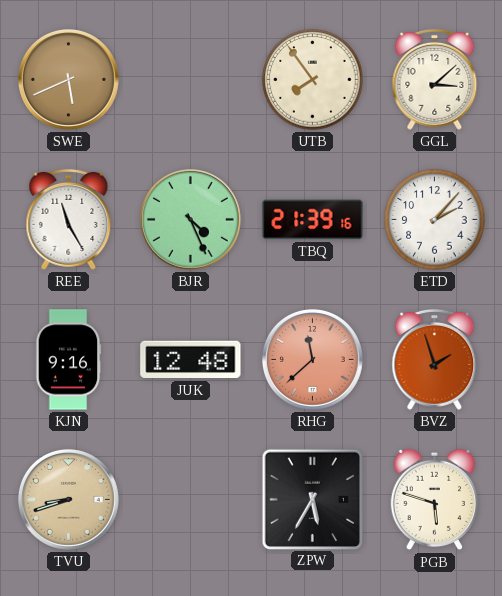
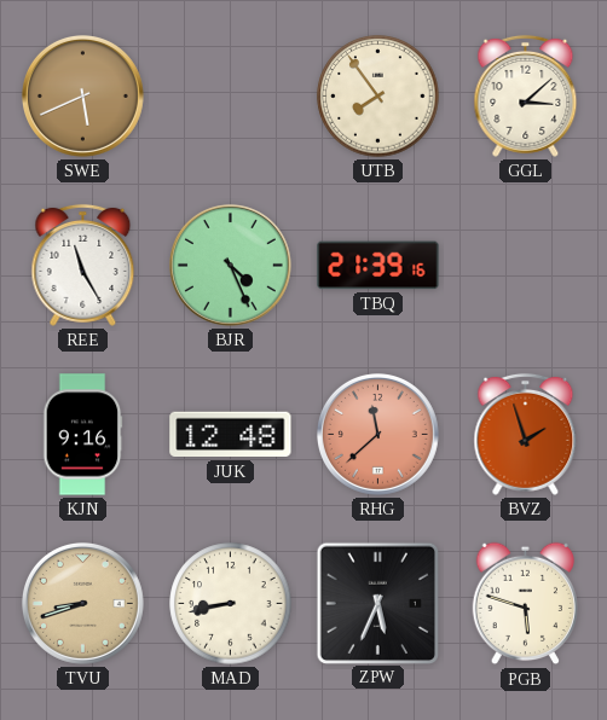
ETD: 2:07 -> none
MAD: none -> 8:43
ZPW: 5:35 -> 5:34
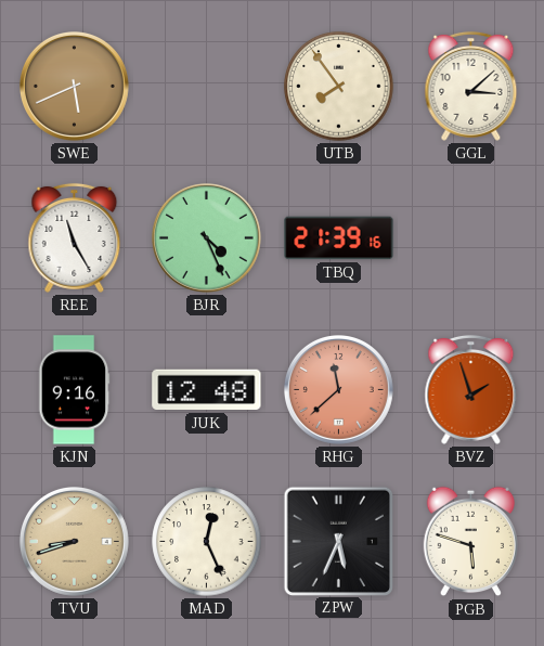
MAD: 8:43 -> 12:26
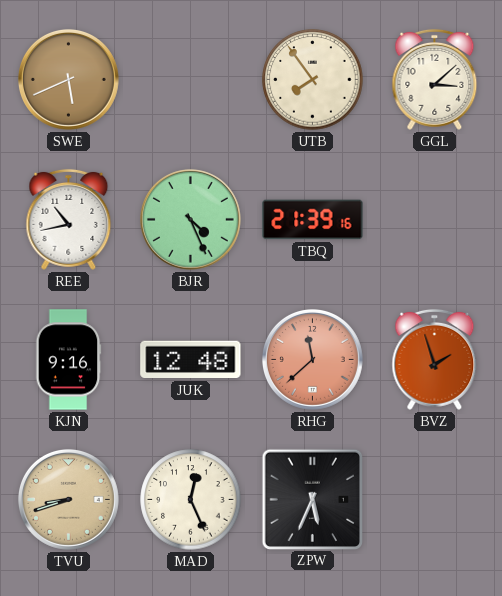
REE: 11:25 -> 10:43
PGB: 5:48 -> none
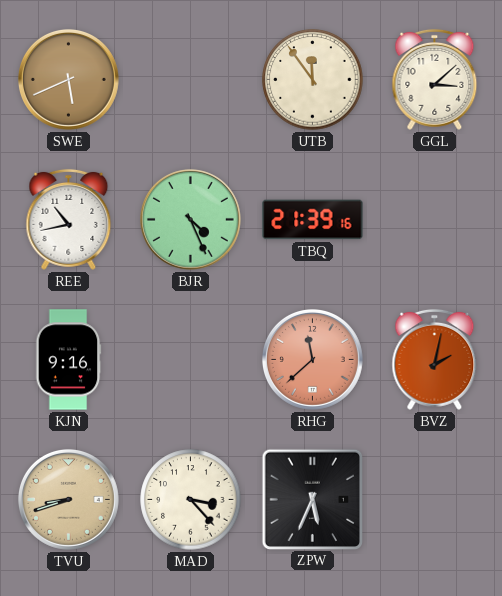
UTB: 7:54 -> 11:54
JUK: 12:48 -> none
BVZ: 1:57 -> 2:02
MAD: 12:26 -> 3:23
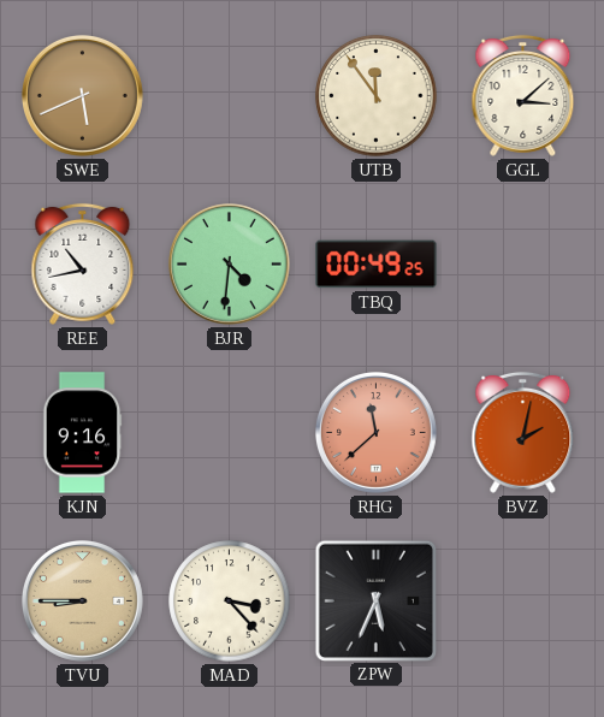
BJR: 4:26 -> 4:31
TBQ: 21:39 -> 00:49
TVU: 8:42 -> 8:45
